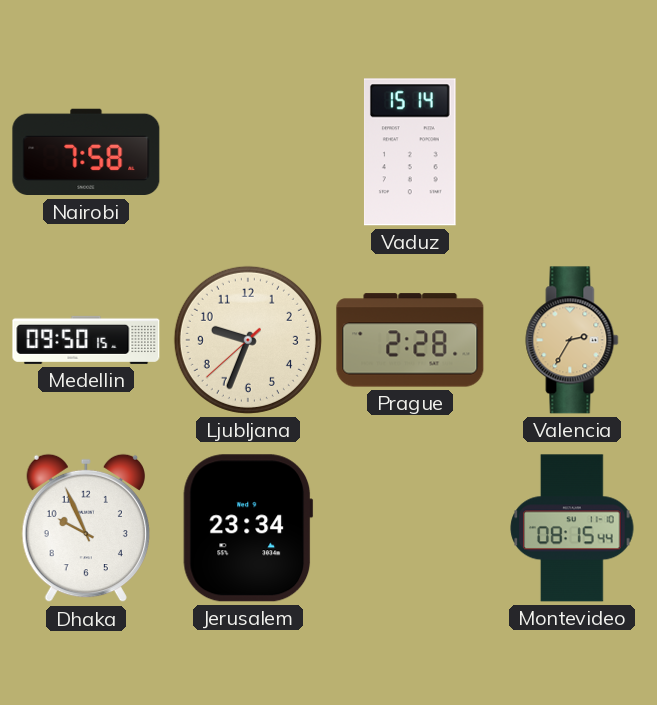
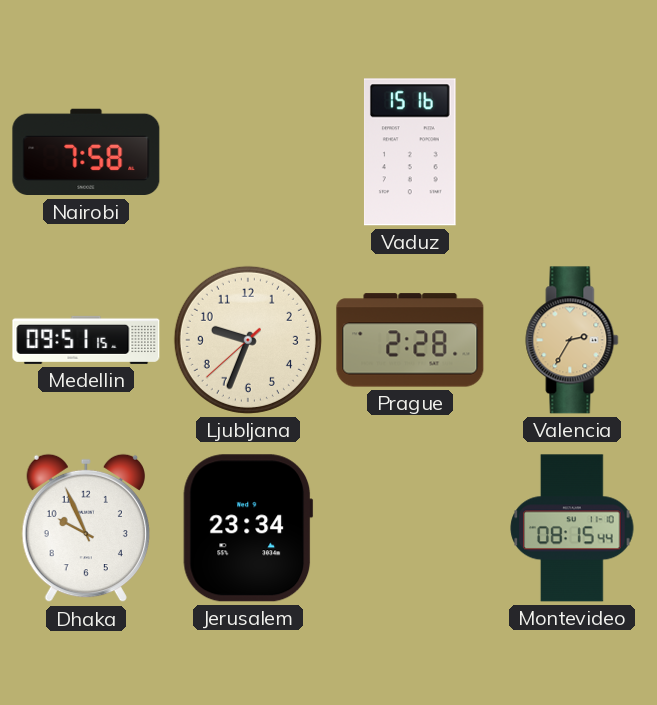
Vaduz: 15:14 -> 15:16
Medellin: 09:50 -> 09:51
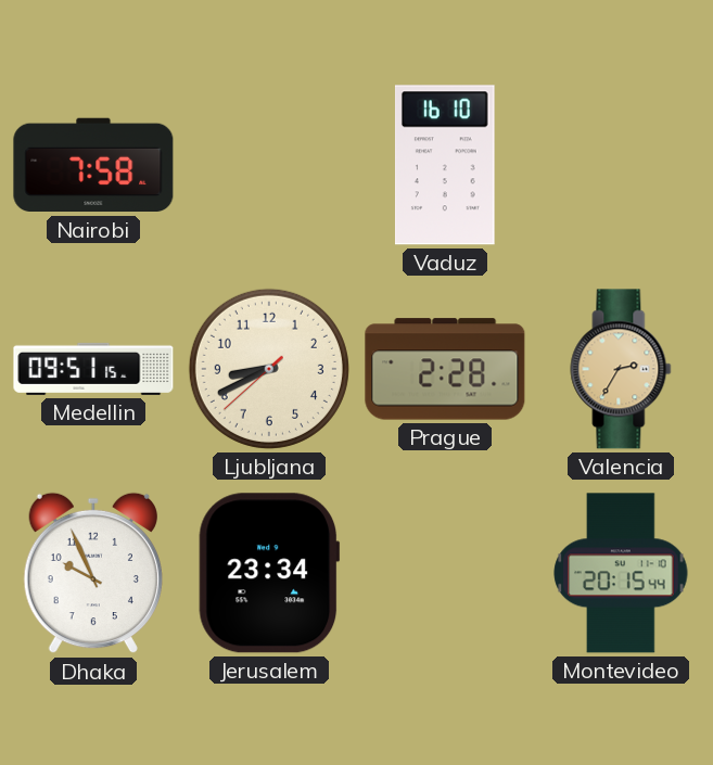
Vaduz: 15:16 -> 16:10
Ljubljana: 9:33 -> 8:40
Montevideo: 08:15 -> 20:15
